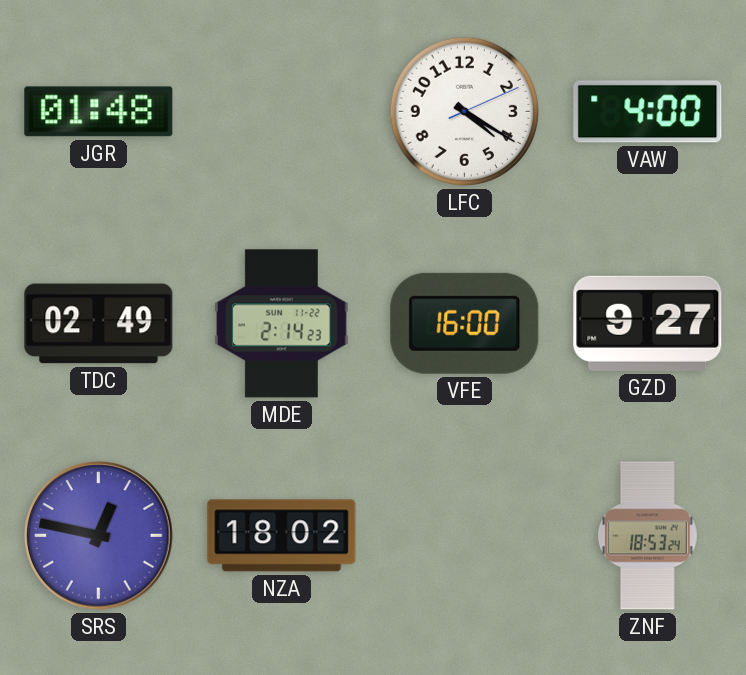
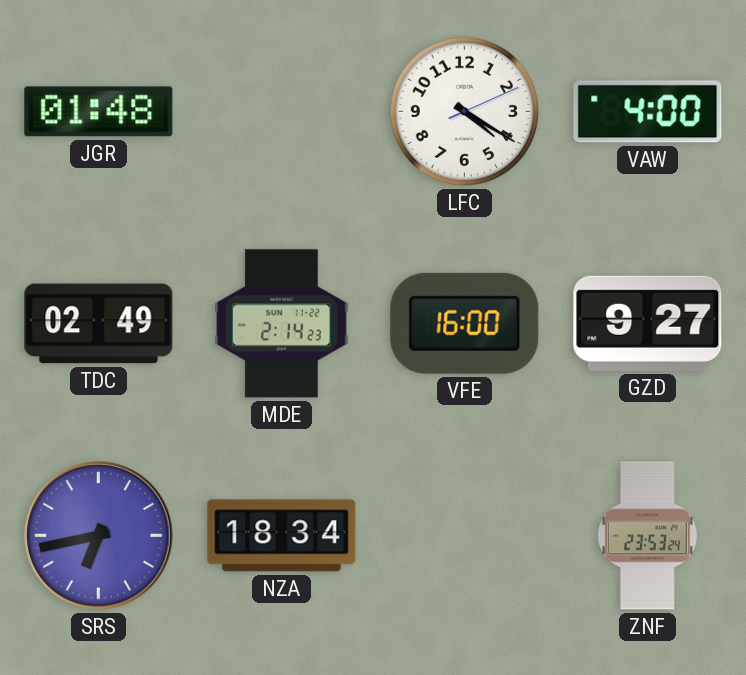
SRS: 12:47 -> 6:43
NZA: 18:02 -> 18:34
ZNF: 18:53 -> 23:53
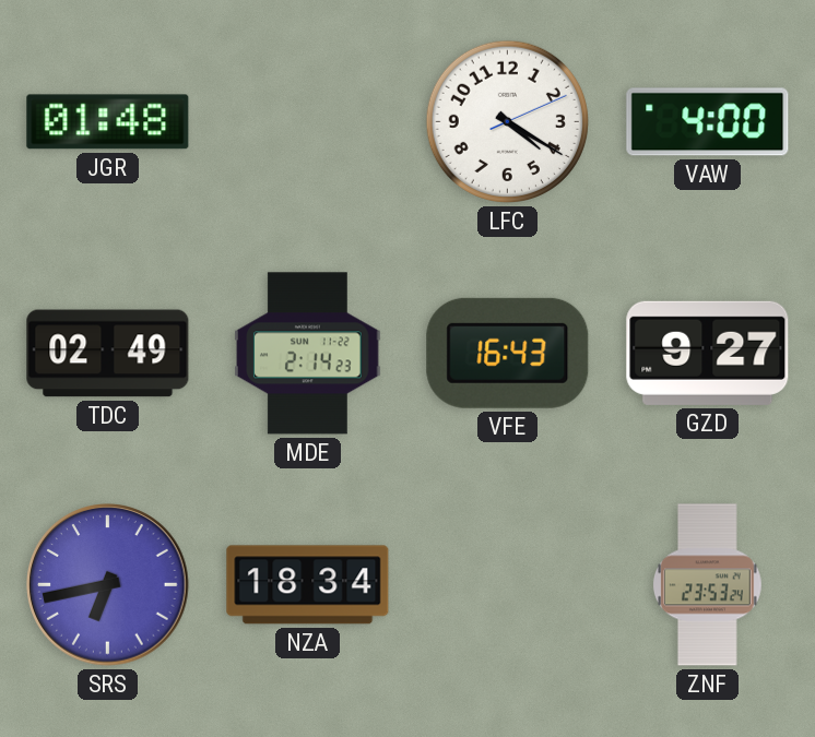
VFE: 16:00 -> 16:43
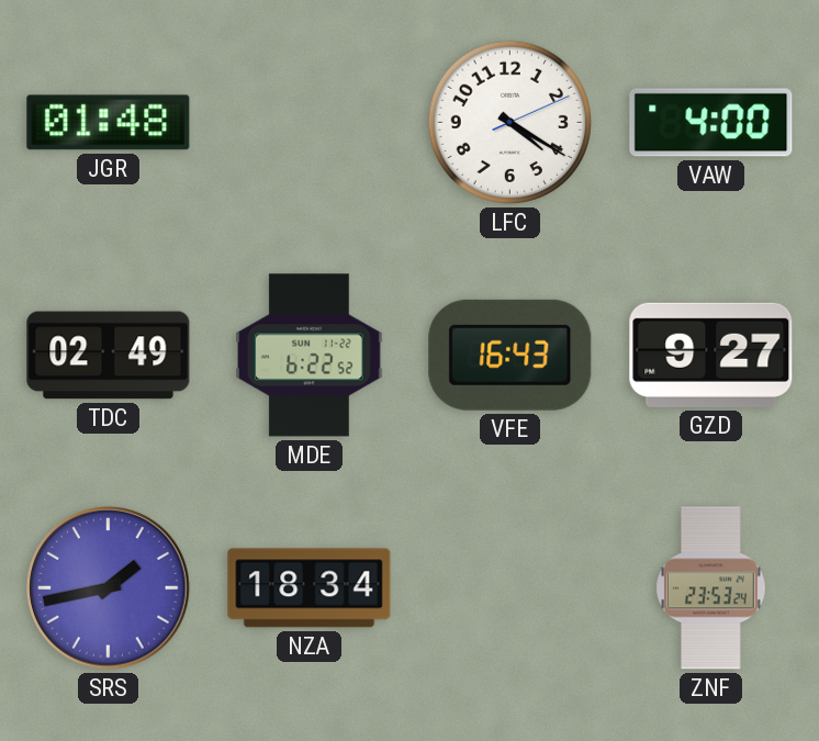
MDE: 2:14 -> 6:22
SRS: 6:43 -> 1:43
